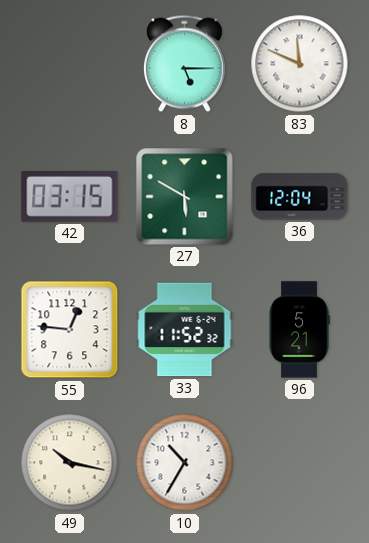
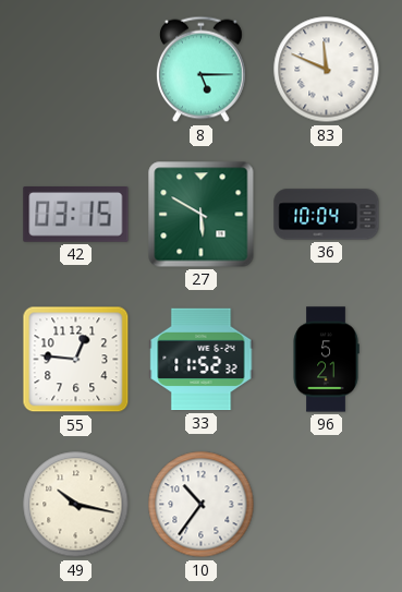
36: 12:04 -> 10:04
10: 10:35 -> 10:36
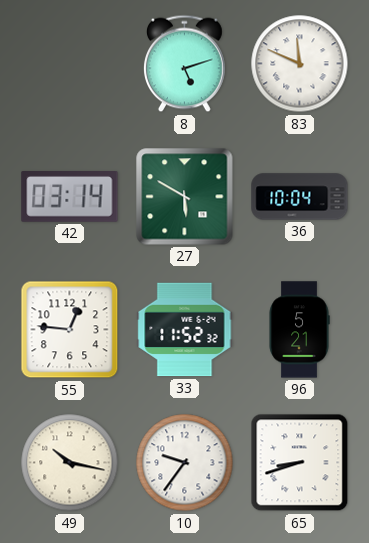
8: 5:15 -> 5:12
42: 03:15 -> 03:14
10: 10:36 -> 9:36
65: none -> 8:42
